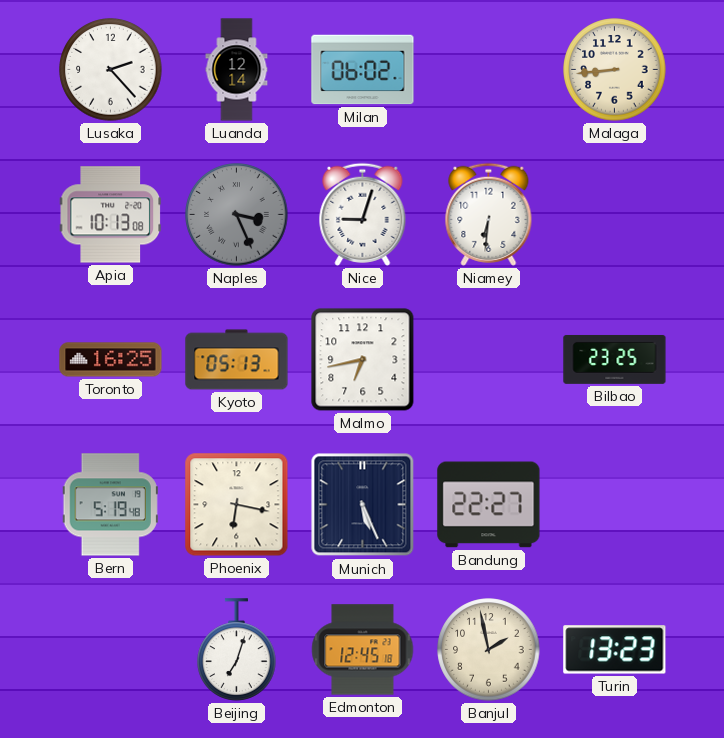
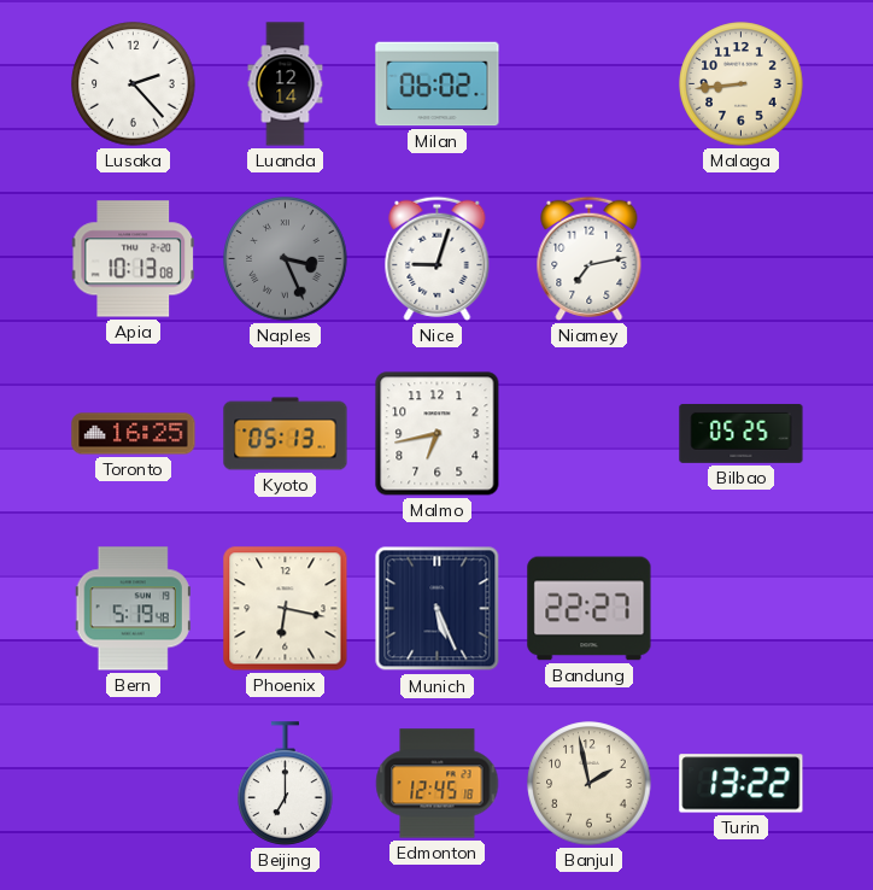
Niamey: 6:31 -> 7:13
Bilbao: 23:25 -> 05:25
Beijing: 7:03 -> 7:00
Turin: 13:23 -> 13:22
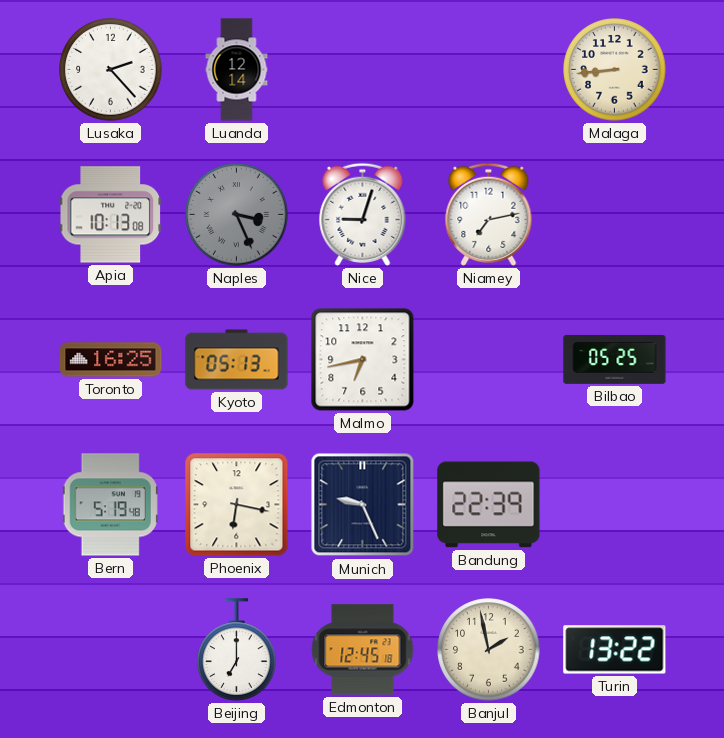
Milan: 06:02 -> none
Munich: 5:26 -> 9:26
Bandung: 22:27 -> 22:39
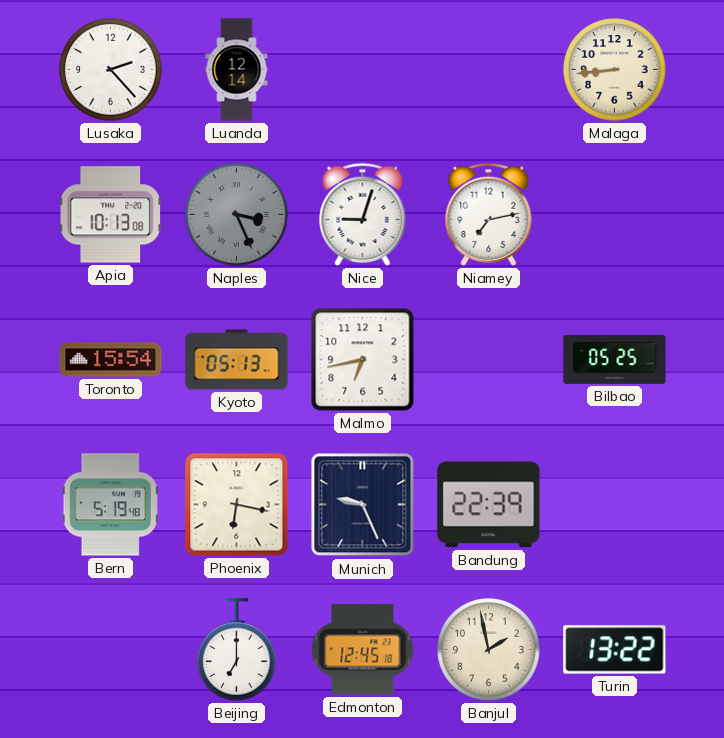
Toronto: 16:25 -> 15:54
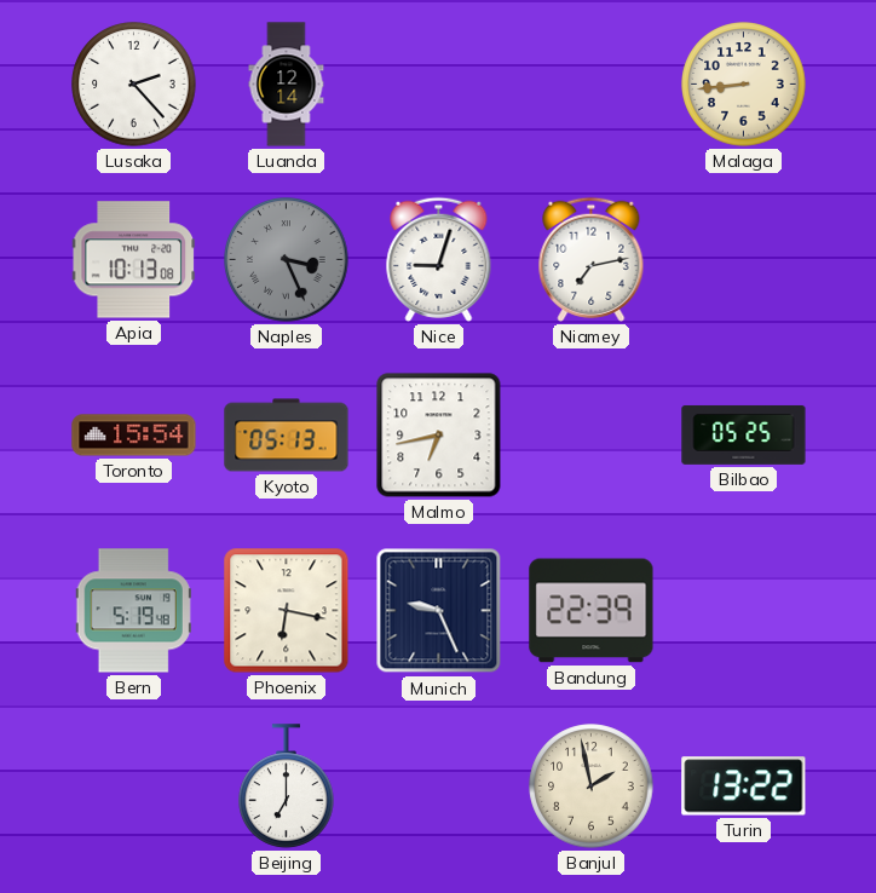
Edmonton: 12:45 -> none
